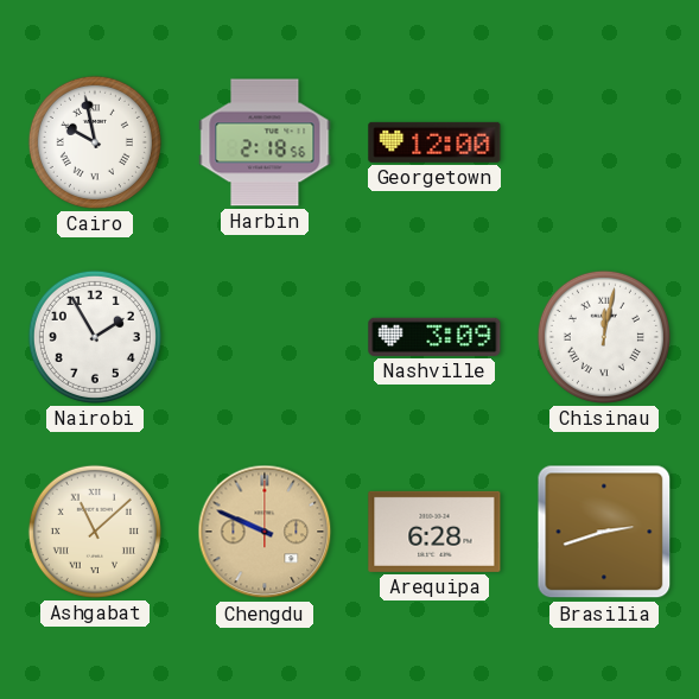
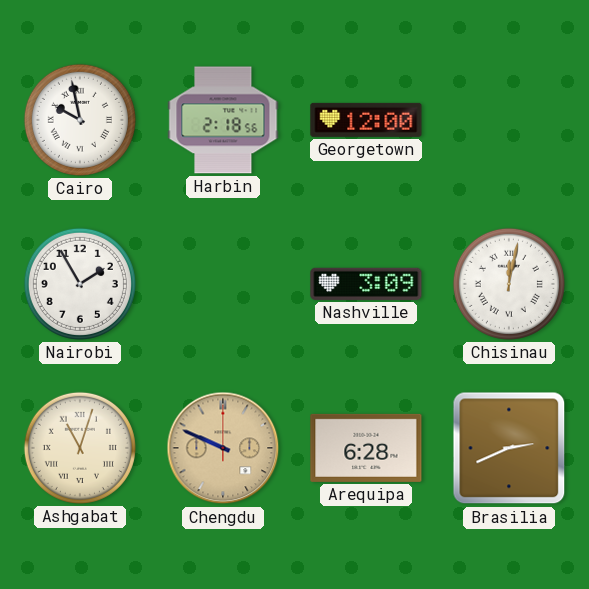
Ashgabat: 11:08 -> 11:03
Brasilia: 2:42 -> 2:41
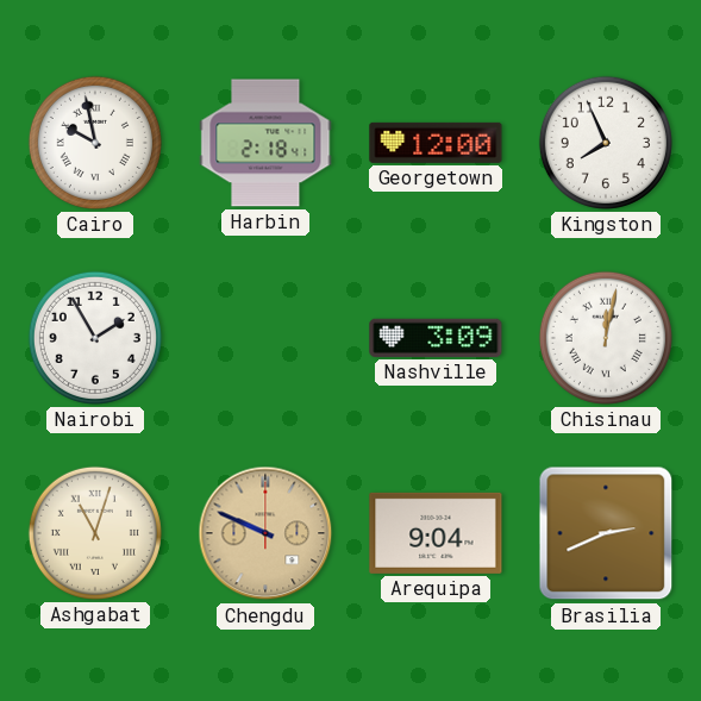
Harbin: 2:18:56 -> 2:18:41
Kingston: none -> 7:56
Arequipa: 6:28 -> 9:04
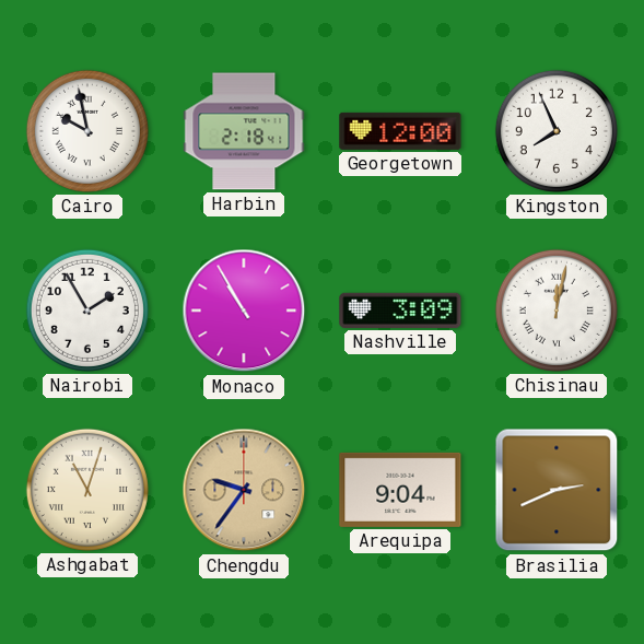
Monaco: none -> 10:55
Chengdu: 9:49 -> 9:36
